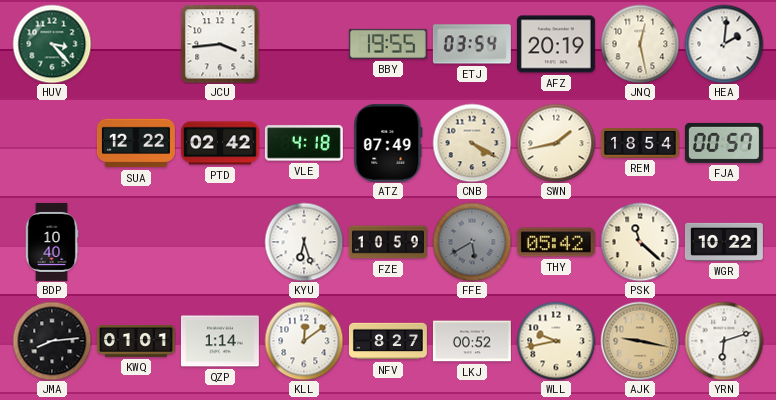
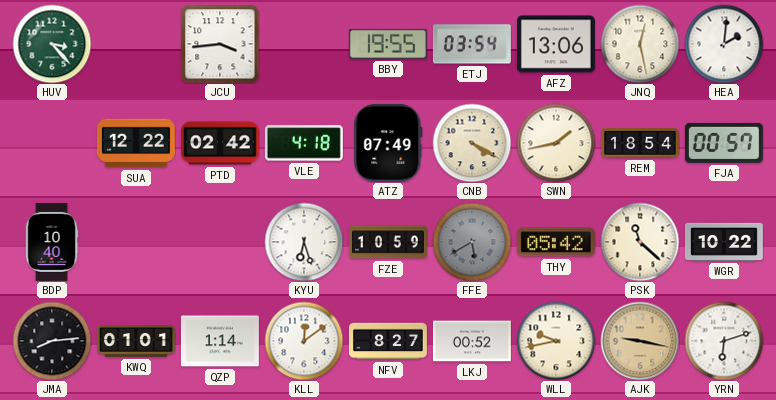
AFZ: 20:19 -> 13:06
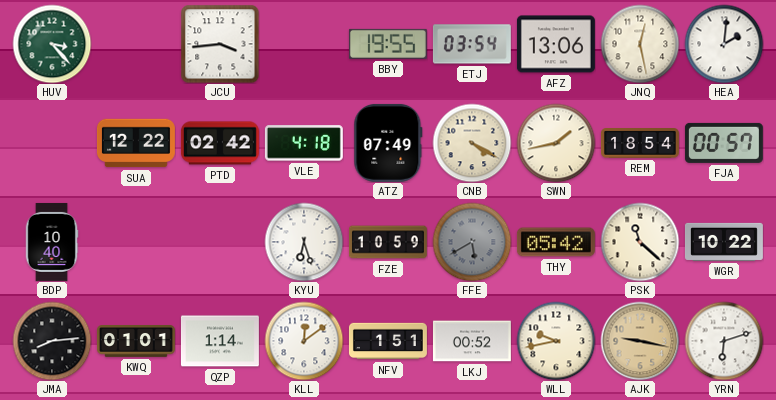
NFV: 8:27 -> 1:51
